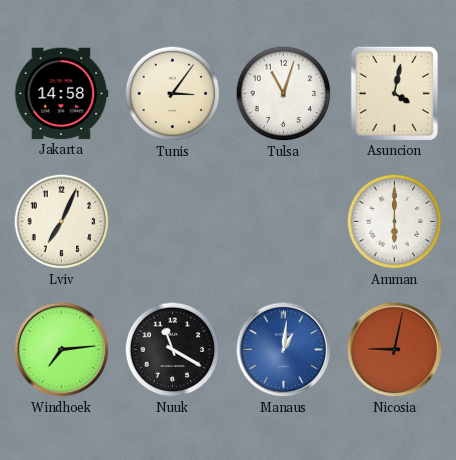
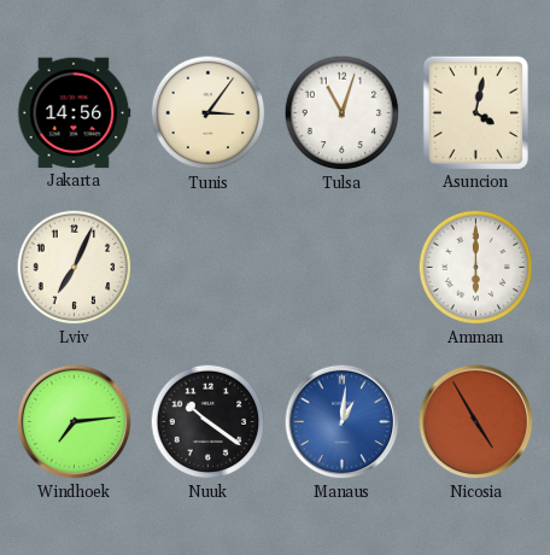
Jakarta: 14:58 -> 14:56
Nuuk: 11:20 -> 10:21
Nicosia: 9:02 -> 4:55
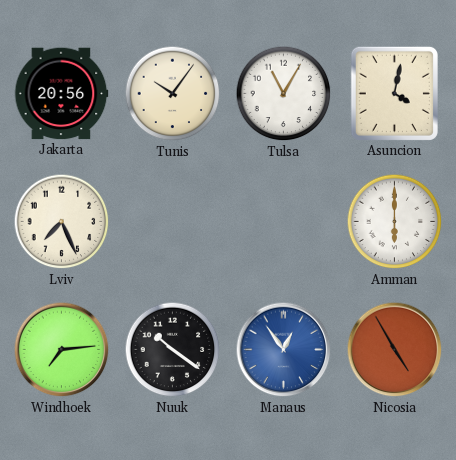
Jakarta: 14:56 -> 20:56
Tunis: 3:06 -> 10:06
Tulsa: 11:03 -> 11:05
Lviv: 7:04 -> 7:26
Manaus: 1:01 -> 12:54
